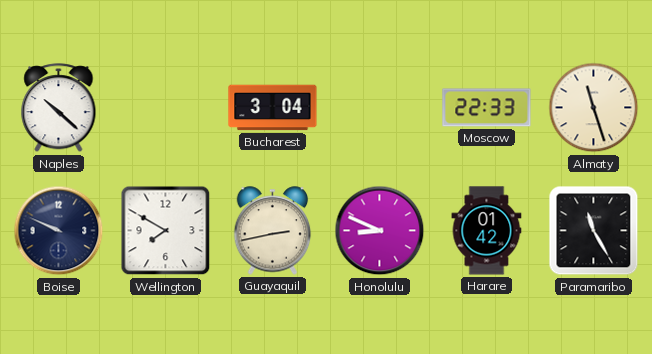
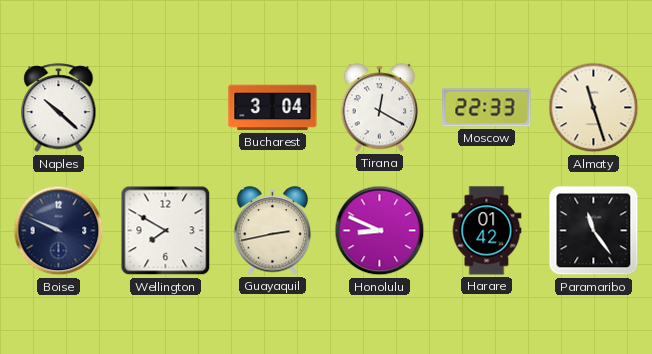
Tirana: none -> 12:20
Paramaribo: 11:25 -> 11:24
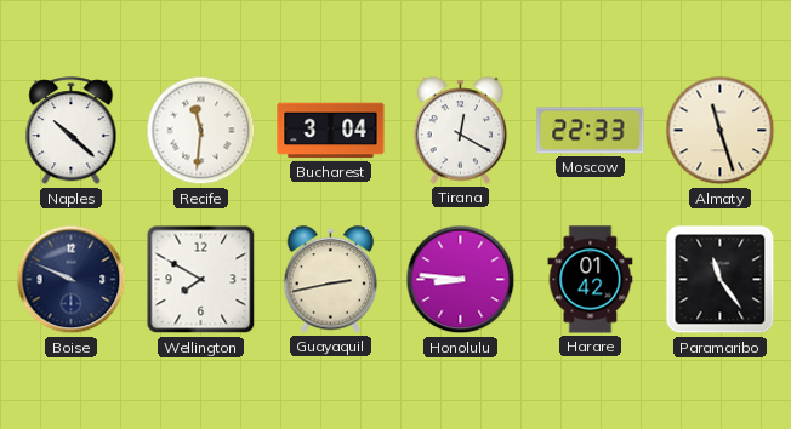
Recife: none -> 11:31
Honolulu: 8:49 -> 8:46
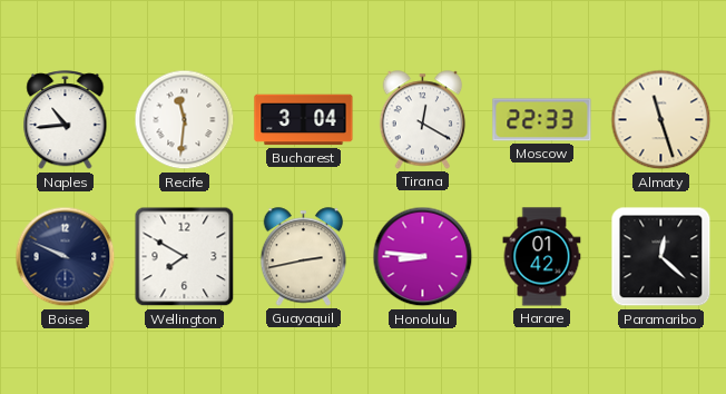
Naples: 10:22 -> 10:44
Paramaribo: 11:24 -> 12:22
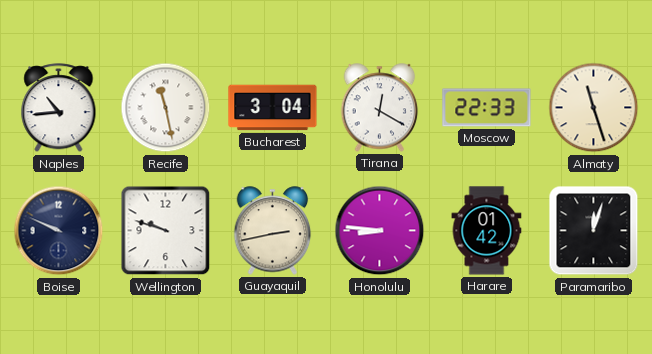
Recife: 11:31 -> 11:28
Wellington: 7:50 -> 9:48
Paramaribo: 12:22 -> 12:03
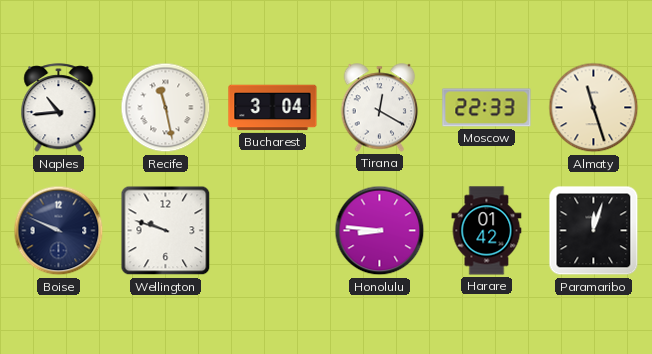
Guayaquil: 2:43 -> none
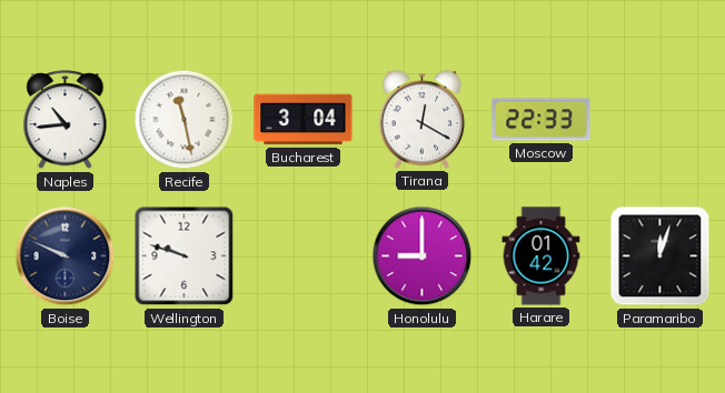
Almaty: 11:27 -> none
Honolulu: 8:46 -> 9:00
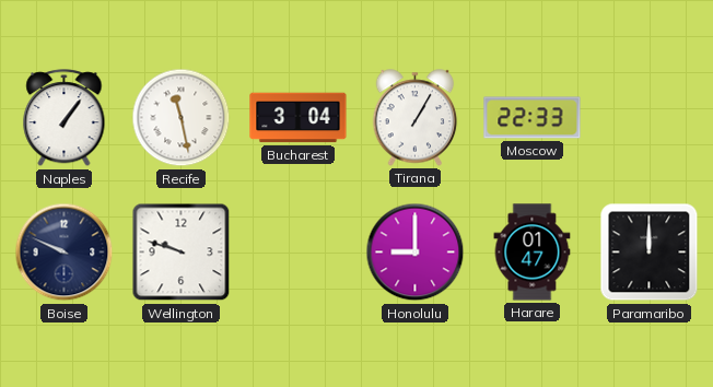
Naples: 10:44 -> 1:06
Tirana: 12:20 -> 1:05
Harare: 01:42 -> 01:47
Paramaribo: 12:03 -> 12:00
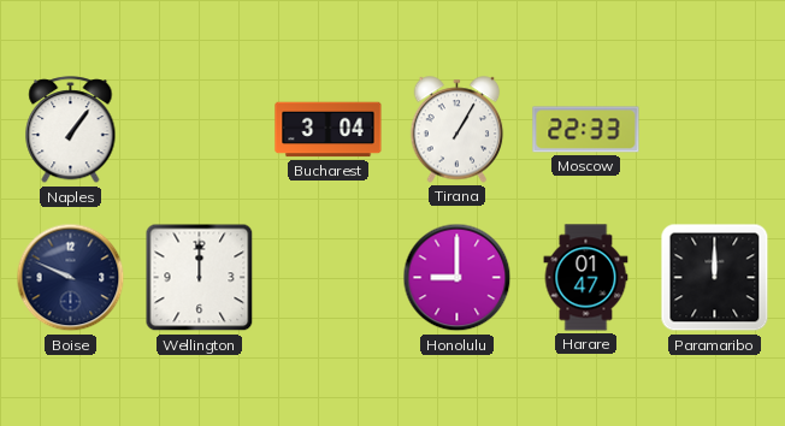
Recife: 11:28 -> none
Wellington: 9:48 -> 12:00
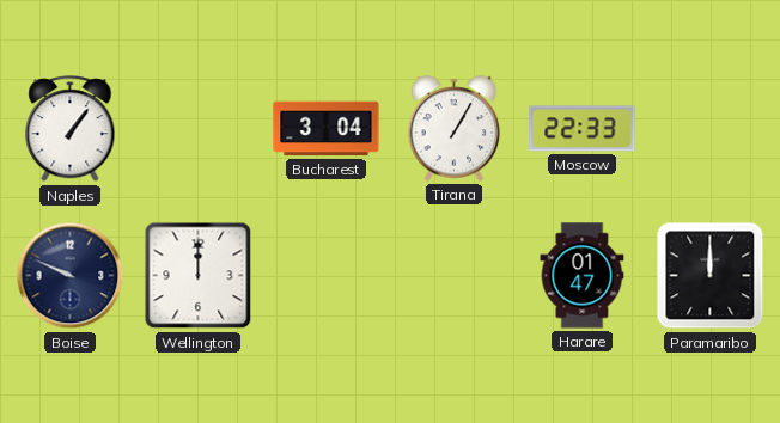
Honolulu: 9:00 -> none
